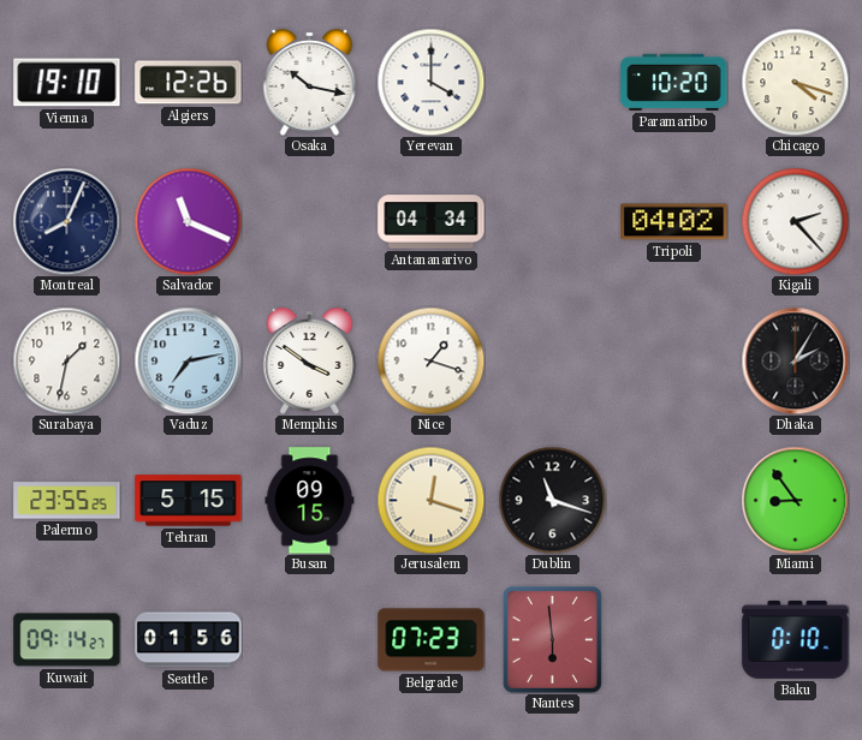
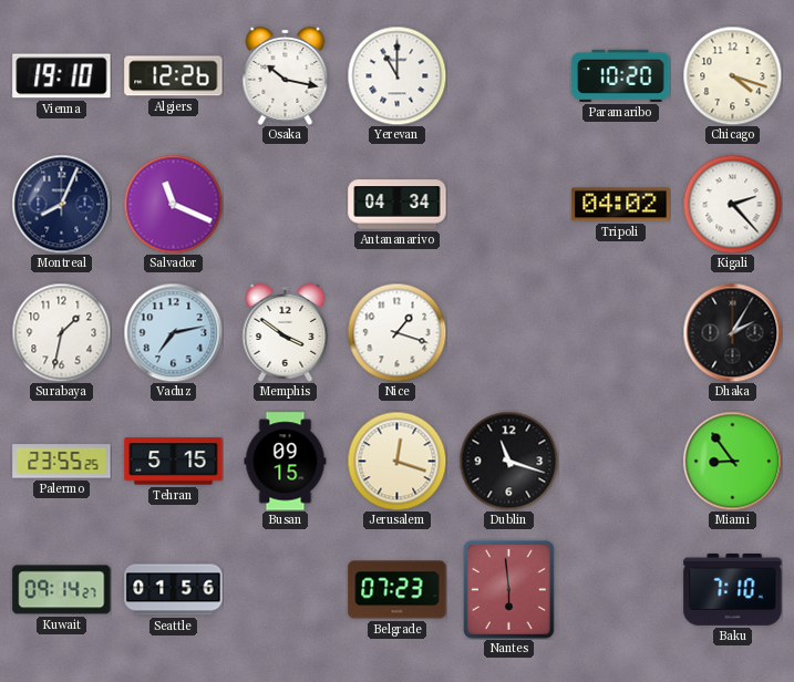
Yerevan: 4:00 -> 11:00
Baku: 0:10 -> 7:10
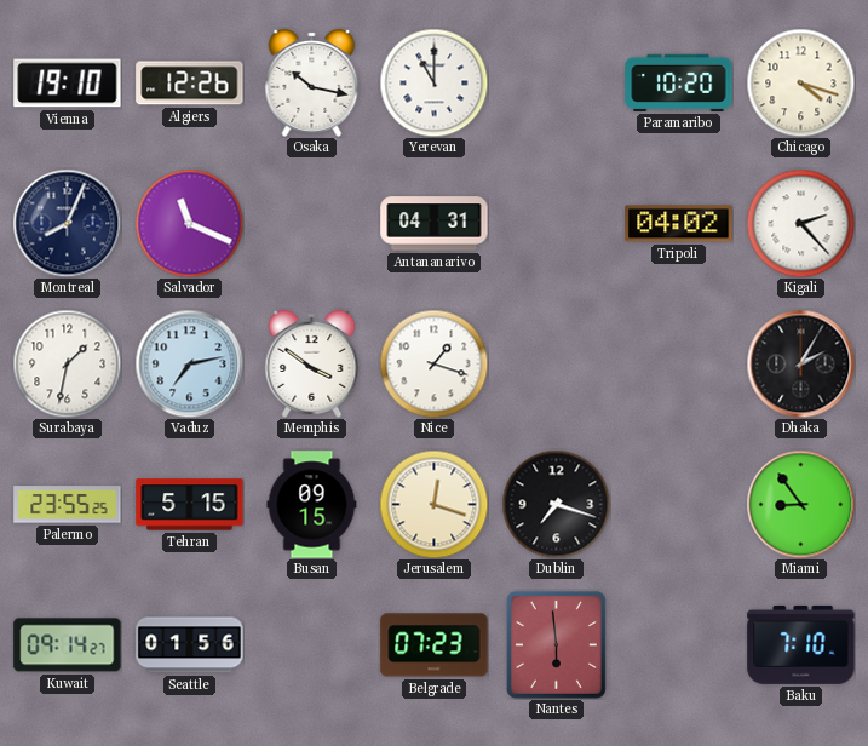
Antananarivo: 04:34 -> 04:31
Dublin: 11:18 -> 7:18
